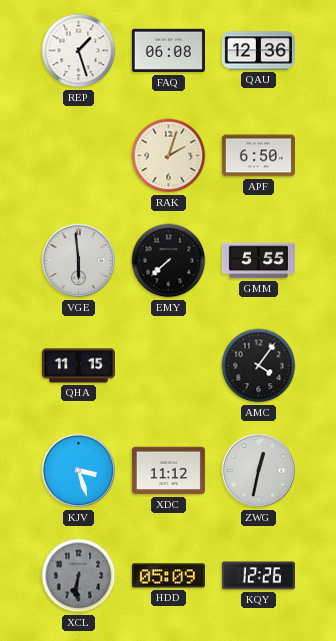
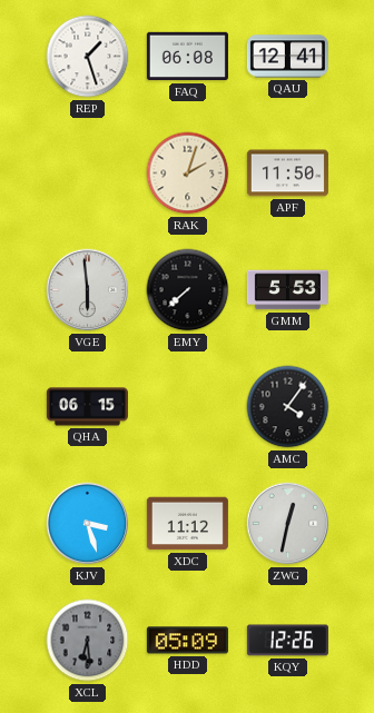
QAU: 12:36 -> 12:41
APF: 6:50 -> 11:50
GMM: 5:55 -> 5:53
QHA: 11:15 -> 06:15
XCL: 6:31 -> 6:29
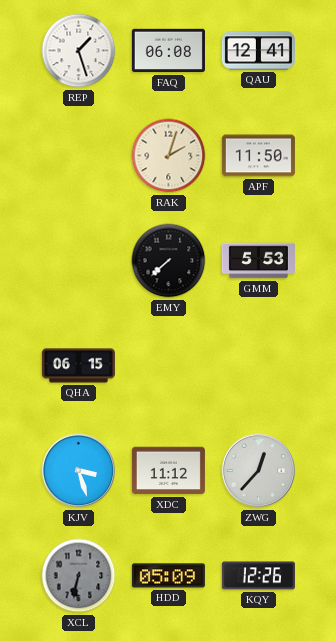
VGE: 5:59 -> none
AMC: 4:06 -> none
ZWG: 12:32 -> 12:37
XCL: 6:29 -> 6:32
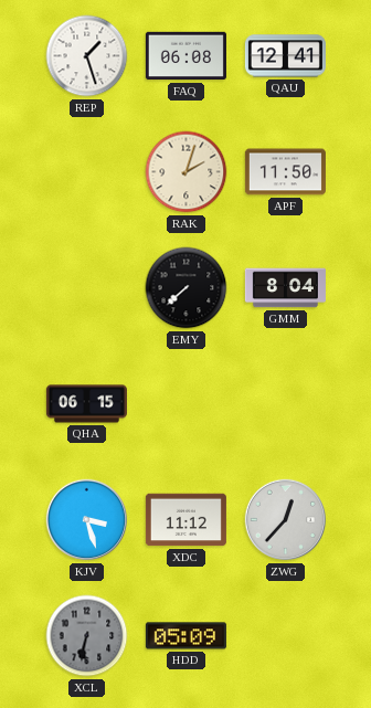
GMM: 5:53 -> 8:04
KQY: 12:26 -> none
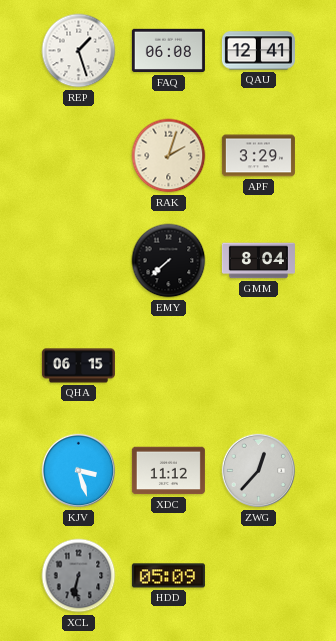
APF: 11:50 -> 3:29
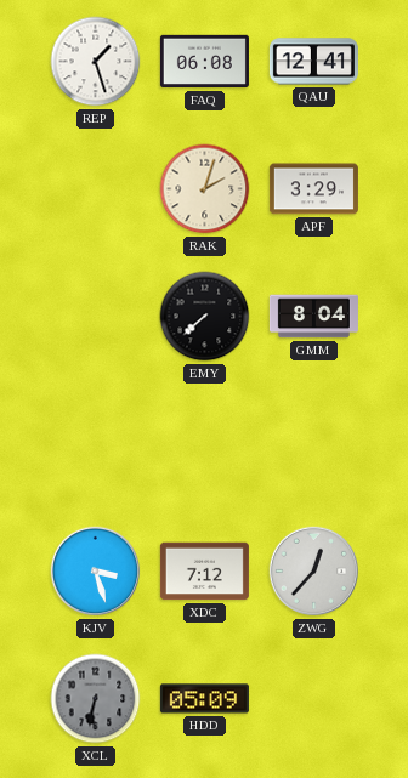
QHA: 06:15 -> none
XDC: 11:12 -> 7:12
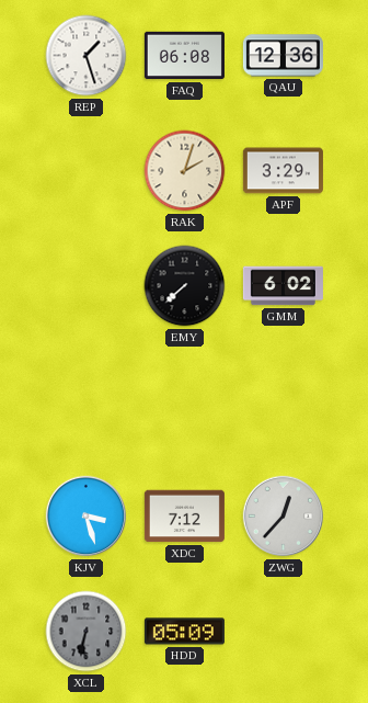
QAU: 12:41 -> 12:36
GMM: 8:04 -> 6:02
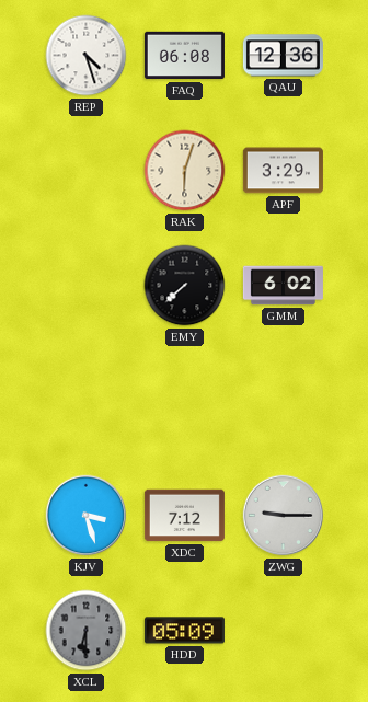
REP: 1:27 -> 4:27
RAK: 2:03 -> 6:03
ZWG: 12:37 -> 9:15
XCL: 6:32 -> 6:30
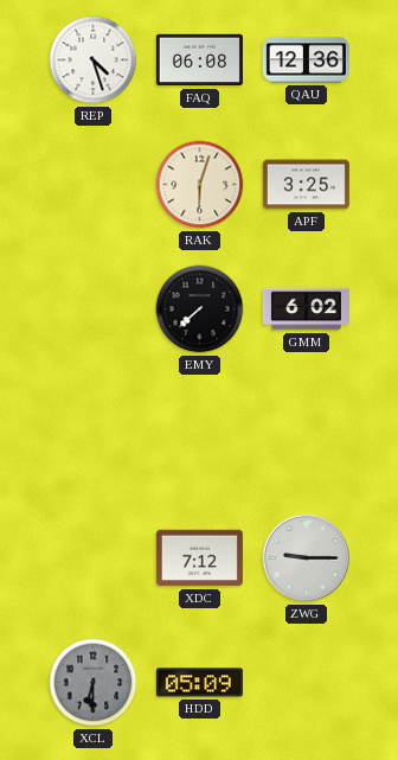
APF: 3:29 -> 3:25
KJV: 3:27 -> none
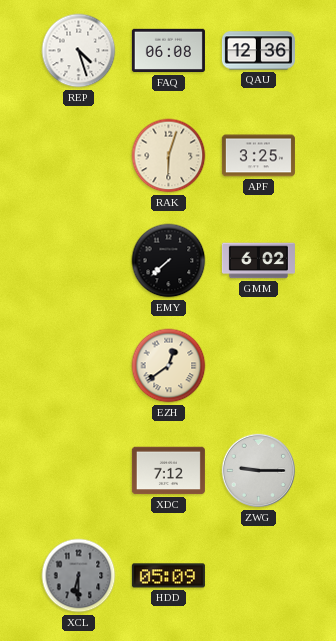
EZH: none -> 12:39
